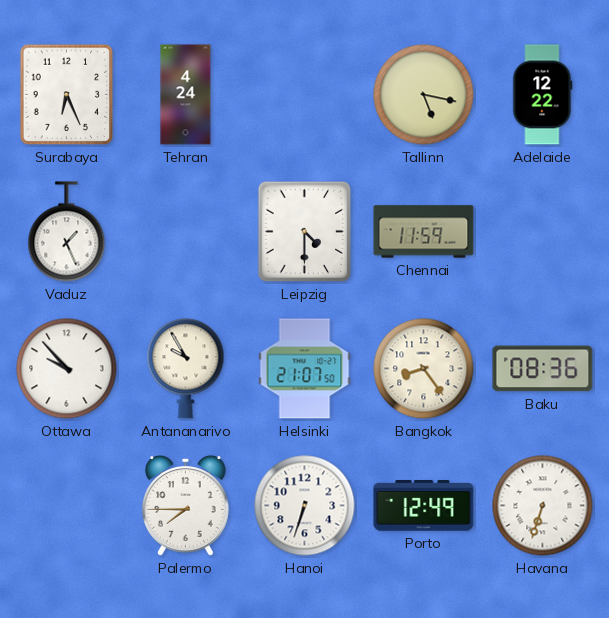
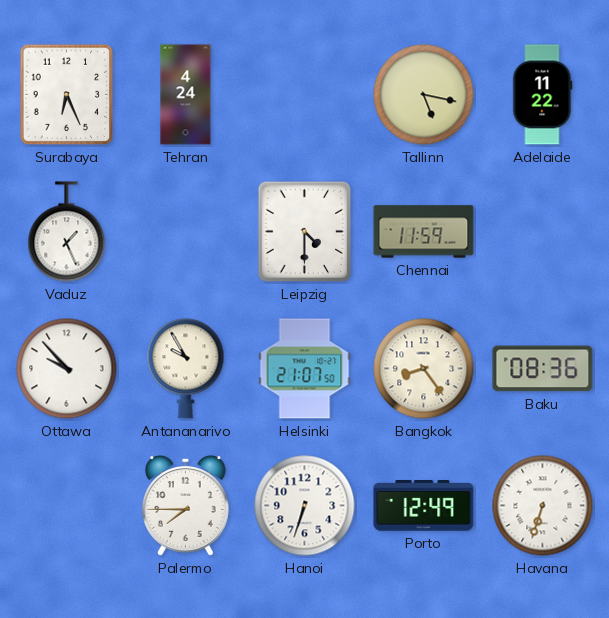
Adelaide: 12:22 -> 11:22
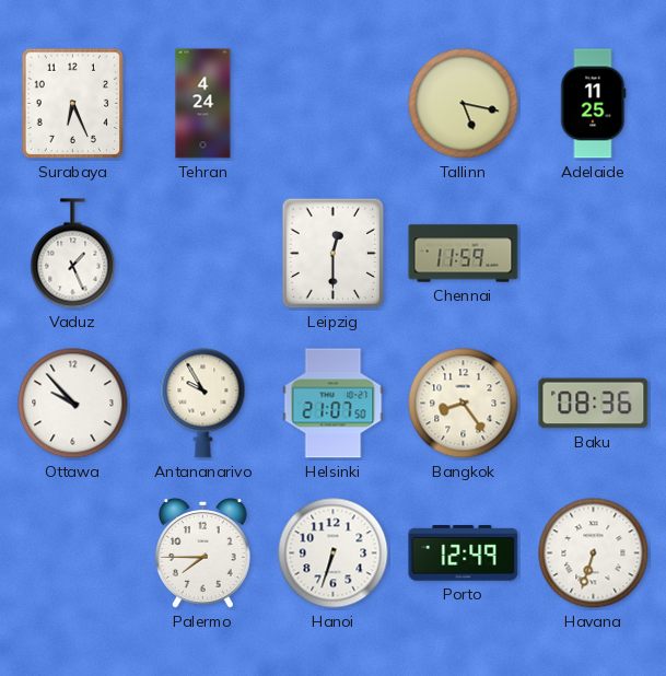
Adelaide: 11:22 -> 11:25
Leipzig: 4:30 -> 12:30
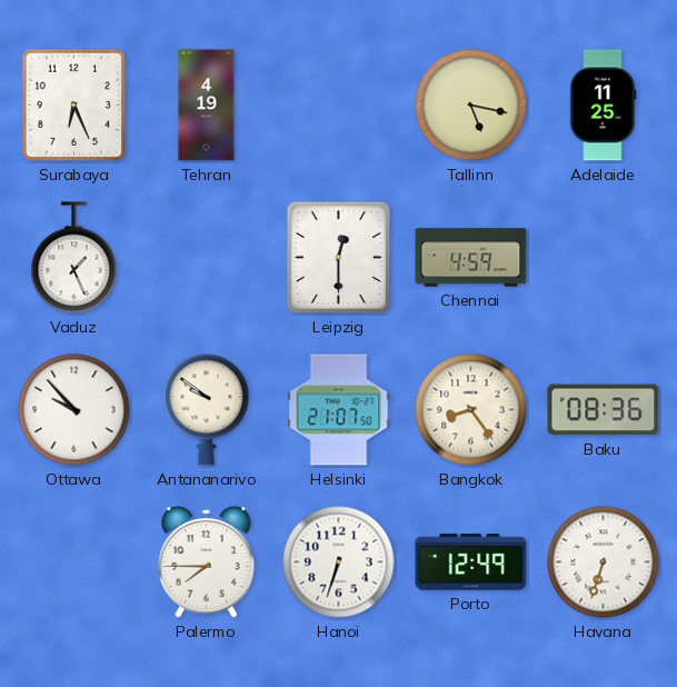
Tehran: 4:24 -> 4:19
Chennai: 11:59 -> 4:59
Antananarivo: 9:55 -> 9:51
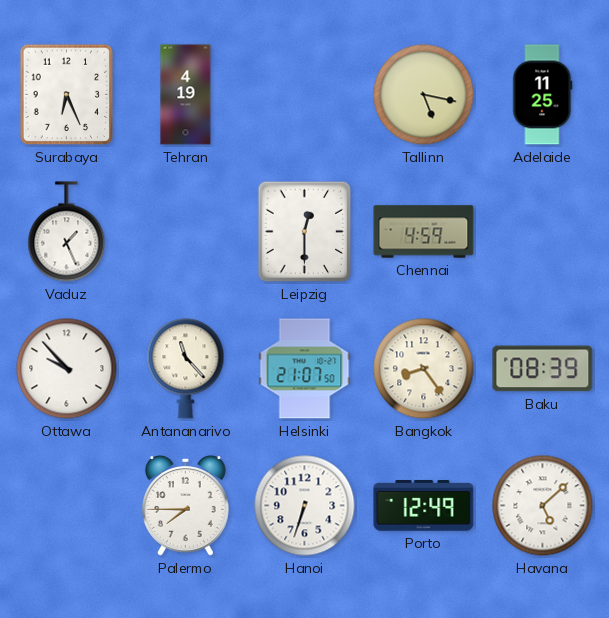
Antananarivo: 9:51 -> 11:23
Baku: 08:36 -> 08:39
Havana: 6:33 -> 5:08
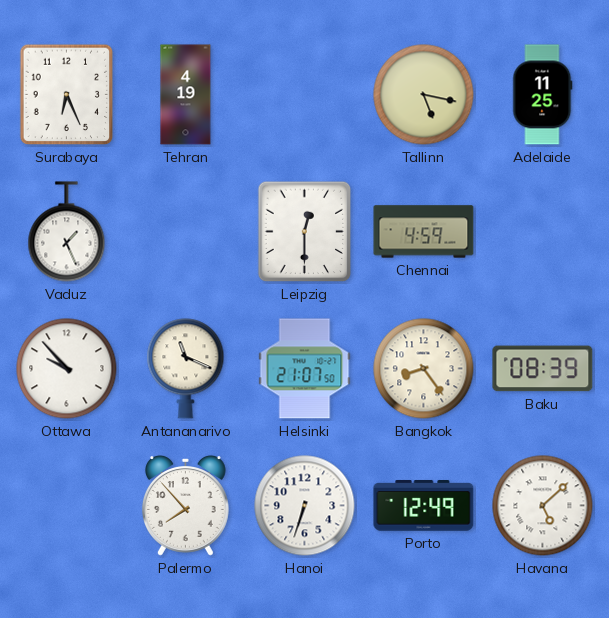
Antananarivo: 11:23 -> 11:19
Palermo: 7:45 -> 7:53
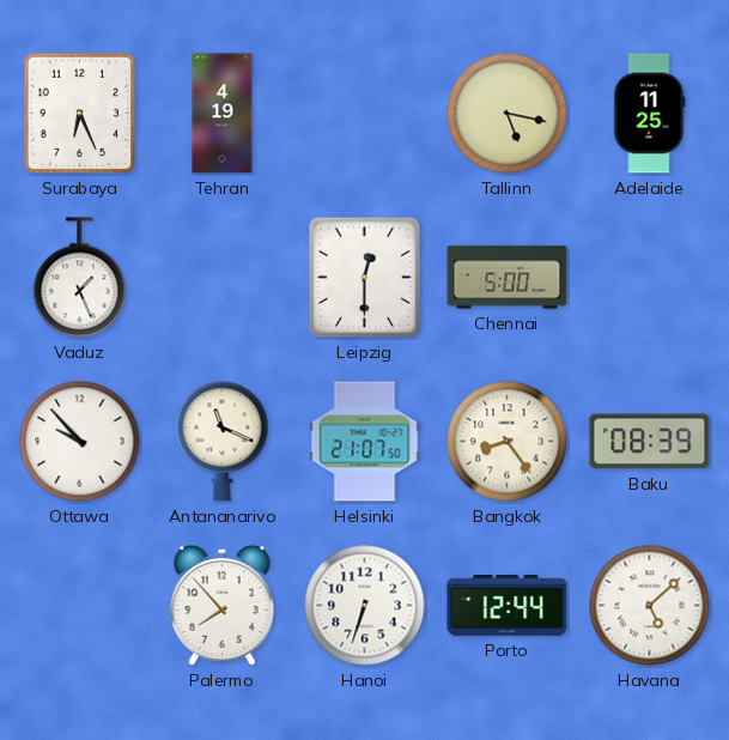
Chennai: 4:59 -> 5:00
Porto: 12:49 -> 12:44
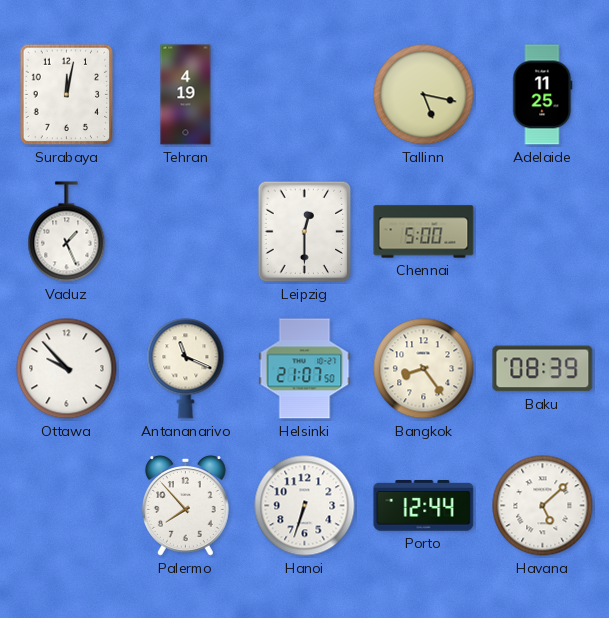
Surabaya: 6:26 -> 12:02
